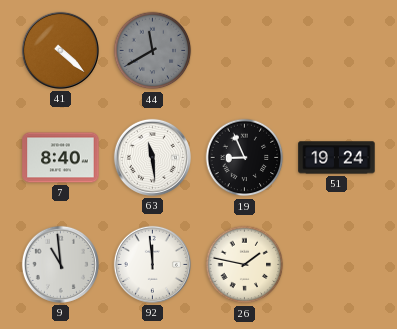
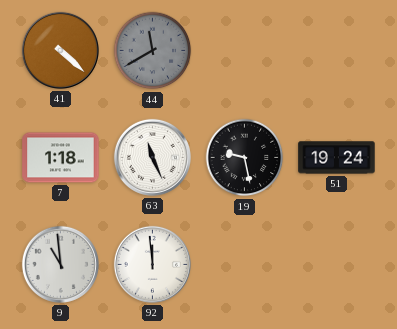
7: 8:40 -> 1:18
63: 11:29 -> 11:26
19: 8:56 -> 9:28
26: 1:47 -> none
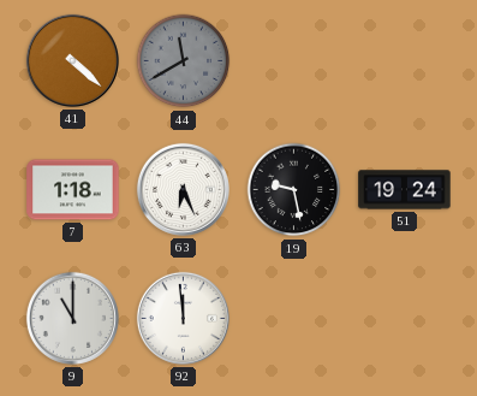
63: 11:26 -> 6:26
9: 10:59 -> 11:00
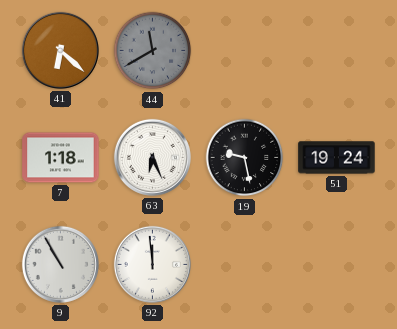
41: 4:22 -> 6:22
9: 11:00 -> 10:55
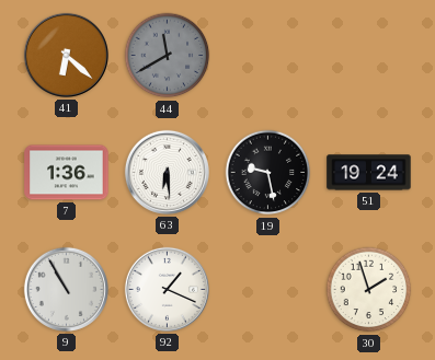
7: 1:18 -> 1:36
63: 6:26 -> 6:29
92: 11:59 -> 1:19
30: none -> 1:57
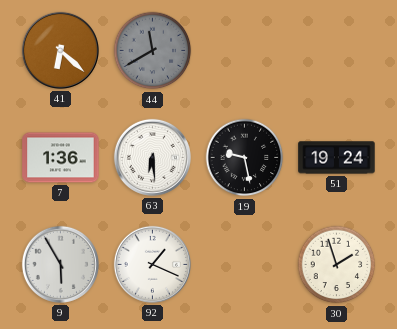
9: 10:55 -> 5:55
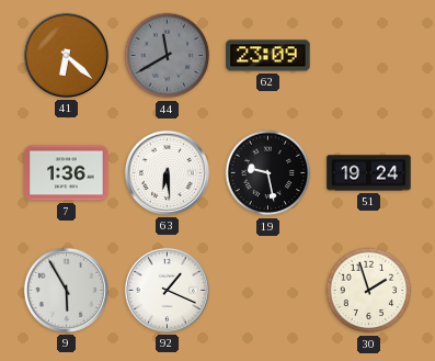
62: none -> 23:09
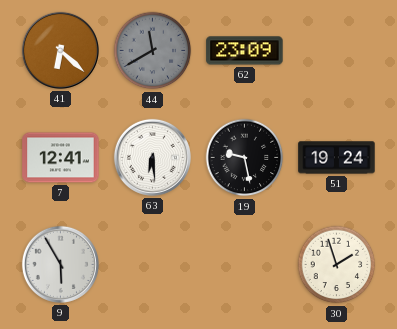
7: 1:36 -> 12:41
92: 1:19 -> none
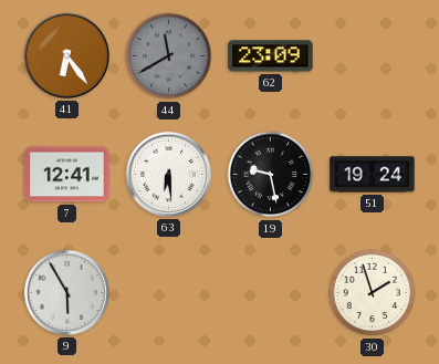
41: 6:22 -> 6:24
